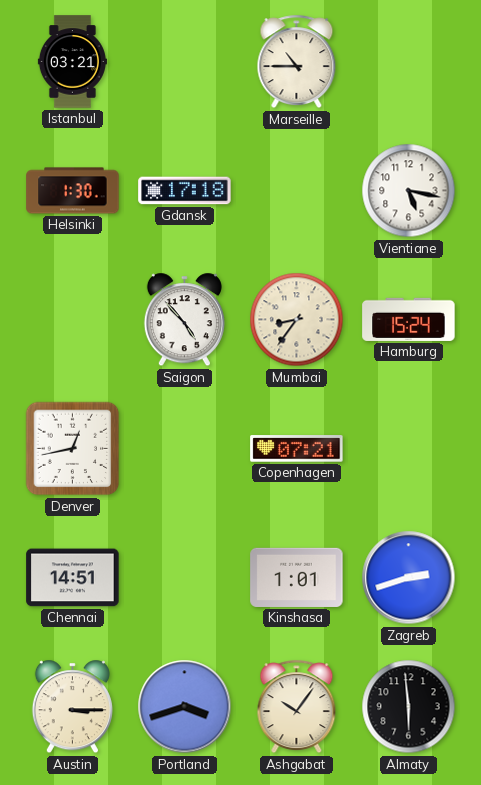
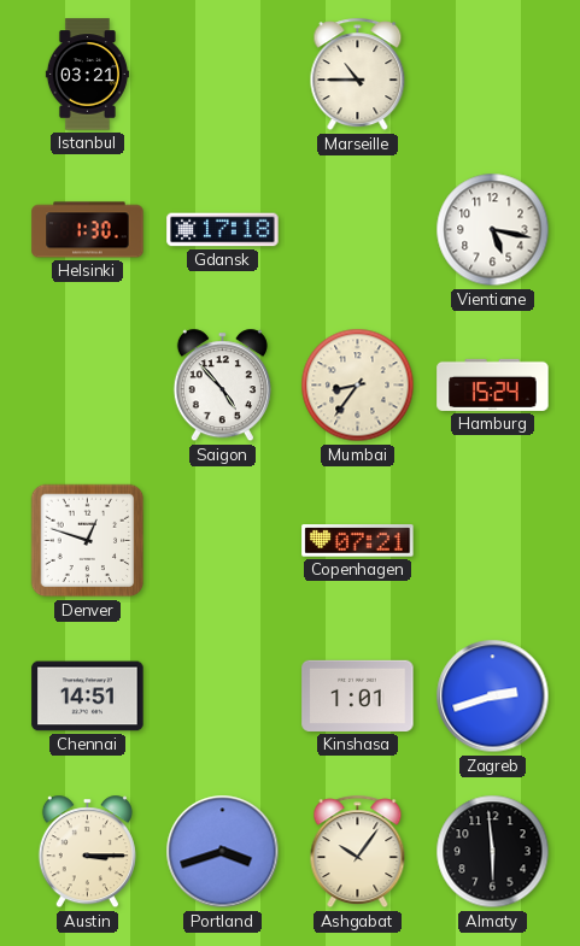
Denver: 12:43 -> 12:48
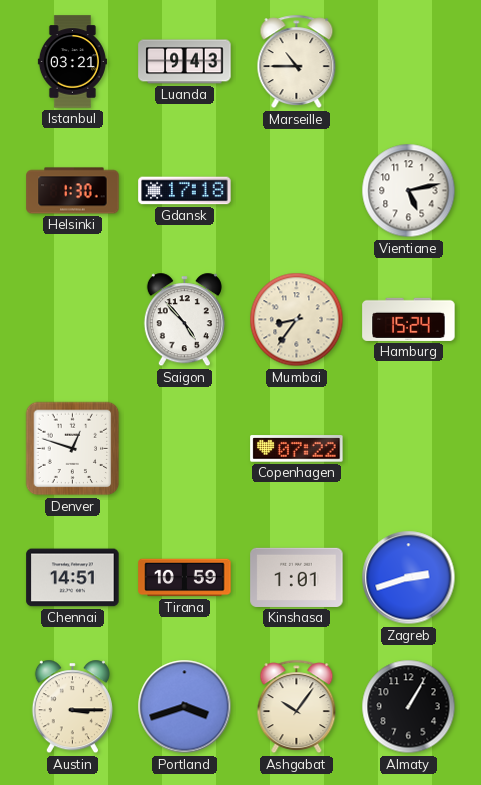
Luanda: none -> 9:43
Vientiane: 5:17 -> 5:13
Copenhagen: 07:21 -> 07:22
Tirana: none -> 10:59
Almaty: 5:59 -> 1:05
